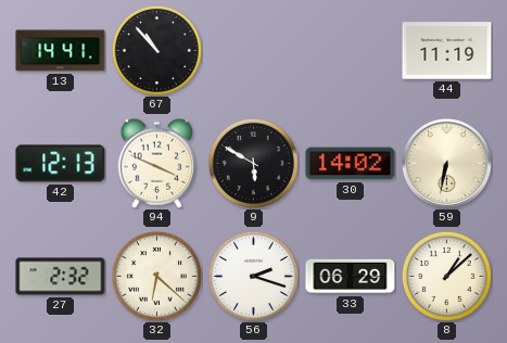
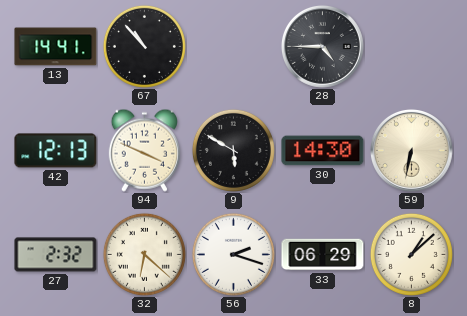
28: none -> 4:45
44: 11:19 -> none
30: 14:02 -> 14:30
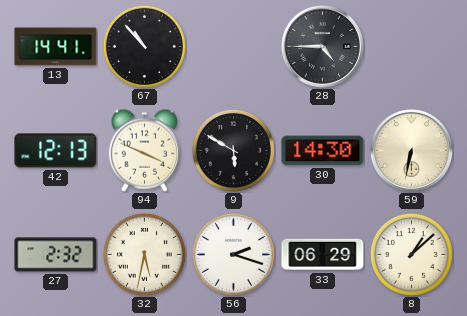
32: 6:22 -> 5:32
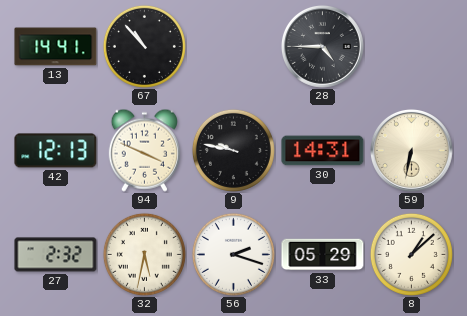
9: 5:50 -> 9:47
30: 14:30 -> 14:31
33: 06:29 -> 05:29
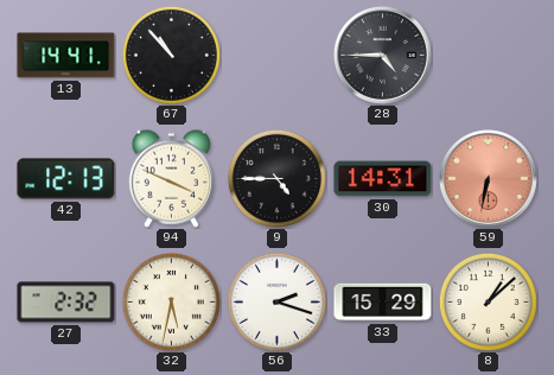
9: 9:47 -> 4:45
59 dial: cream -> salmon
33: 05:29 -> 15:29
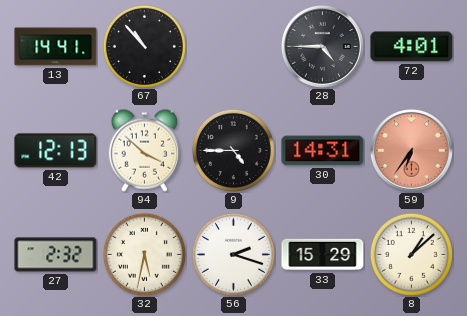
72: none -> 4:01
94: 3:49 -> 3:52
59: 6:32 -> 6:36
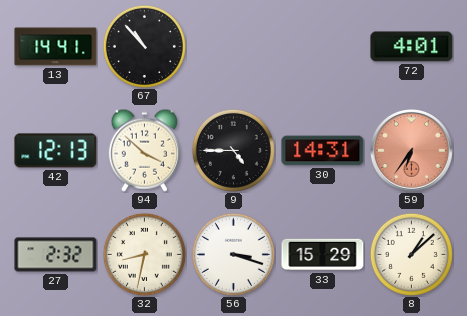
28: 4:45 -> none
32: 5:32 -> 8:32
56: 2:18 -> 3:18
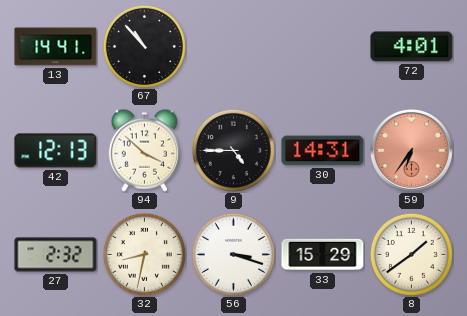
8: 1:08 -> 1:39
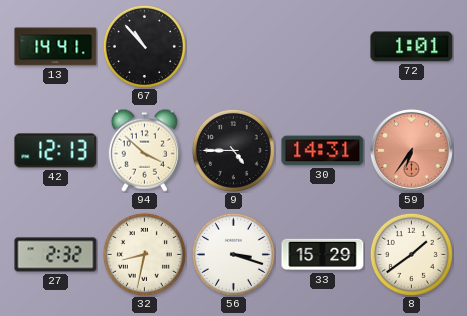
72: 4:01 -> 1:01
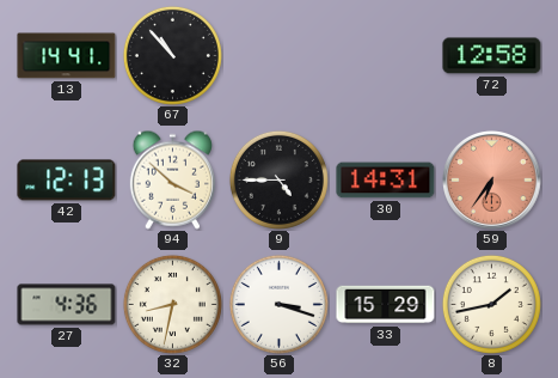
72: 1:01 -> 12:58
27: 2:32 -> 4:36
8: 1:39 -> 1:43
